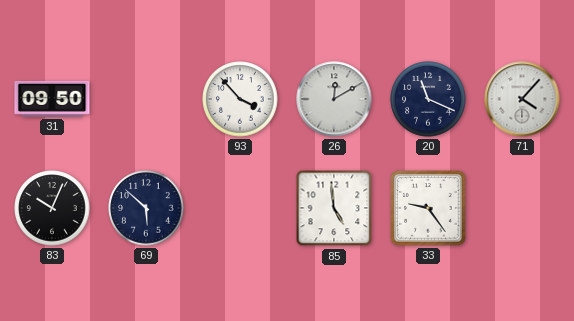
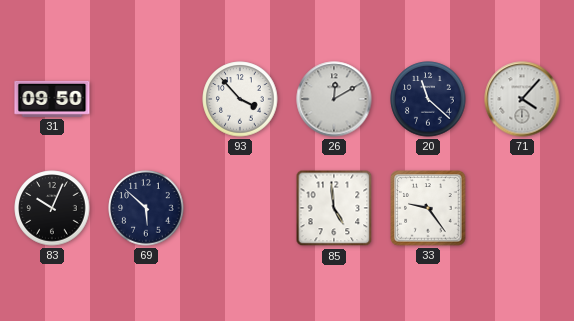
20: 11:19 -> 11:22
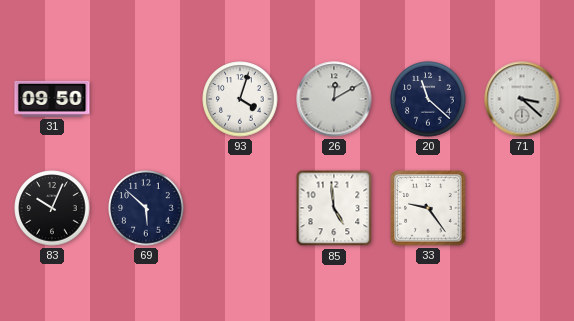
93: 3:53 -> 4:03
71: 4:07 -> 3:22
